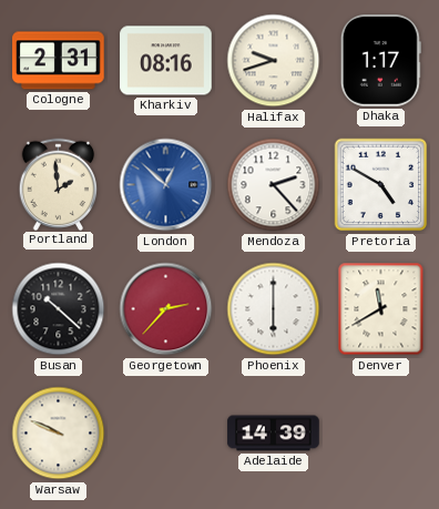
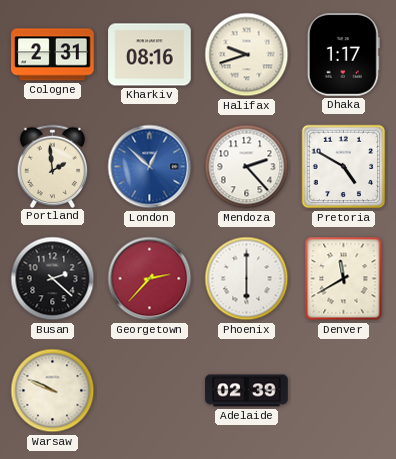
Busan: 10:22 -> 2:22
Adelaide: 14:39 -> 02:39
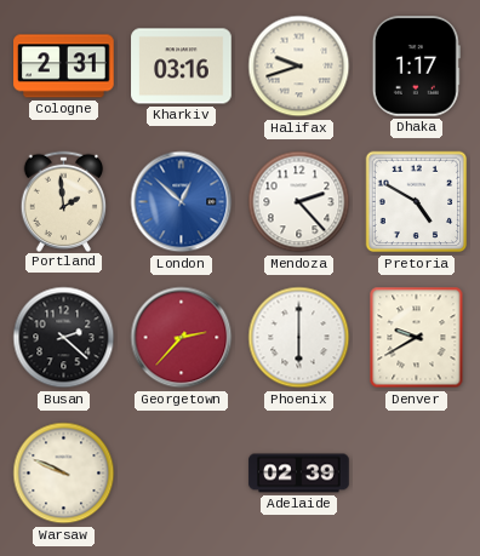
Kharkiv: 08:16 -> 03:16
Denver: 11:40 -> 9:40
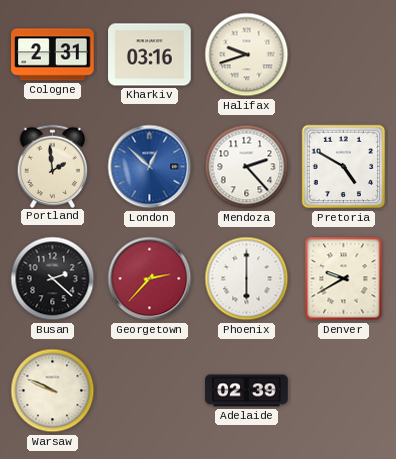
Dhaka: 1:17 -> none
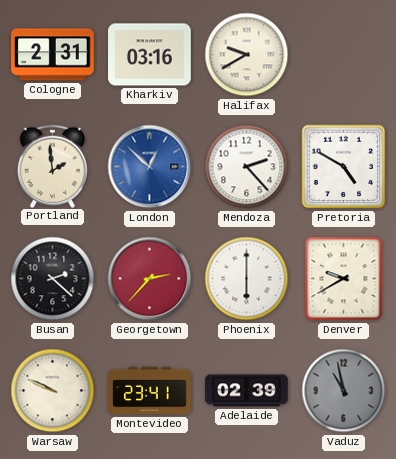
Halifax: 9:42 -> 9:40
Montevideo: none -> 23:41
Vaduz: none -> 10:58
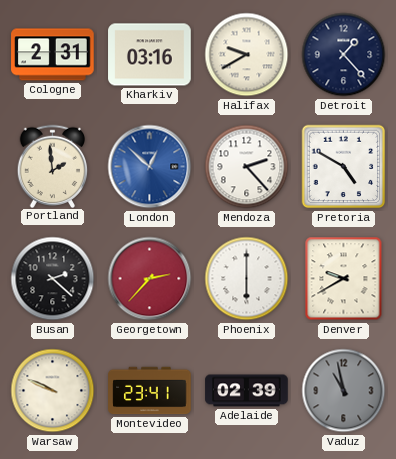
Detroit: none -> 1:23
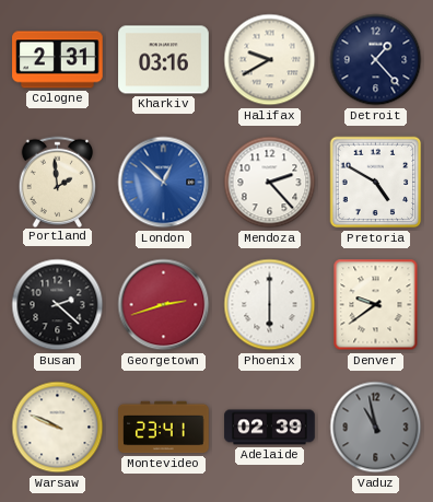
Georgetown: 2:37 -> 2:42
Denver: 9:40 -> 9:39
